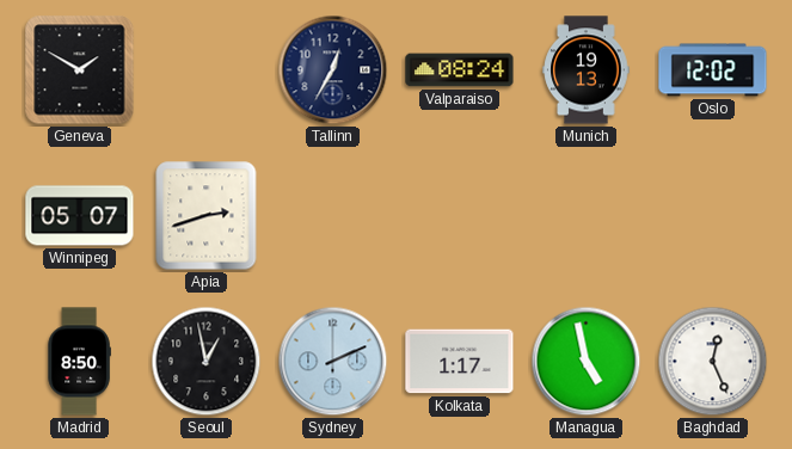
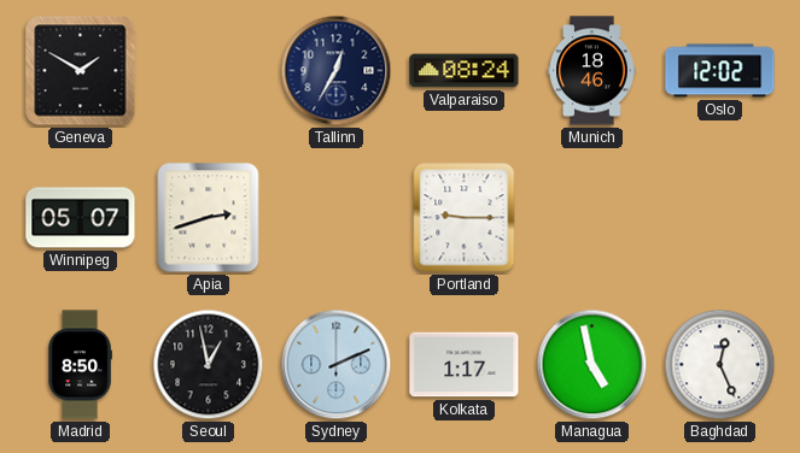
Munich: 19:13 -> 18:46
Portland: none -> 9:15
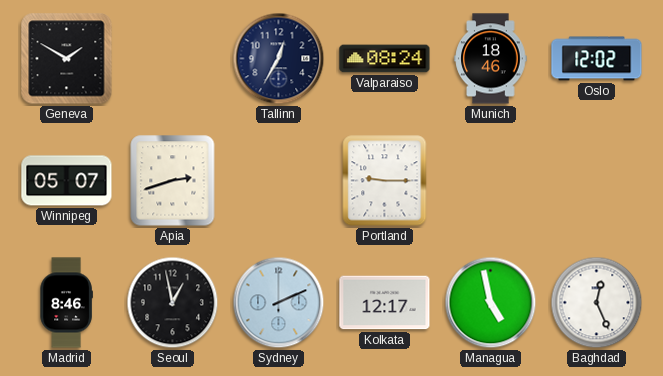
Madrid: 8:50 -> 8:46
Kolkata: 1:17 -> 12:17
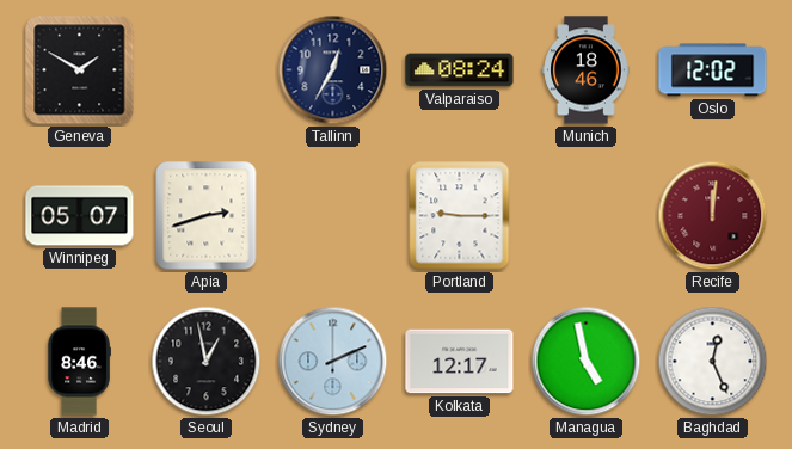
Recife: none -> 12:01
